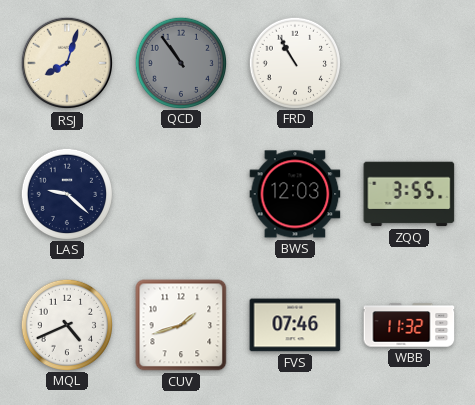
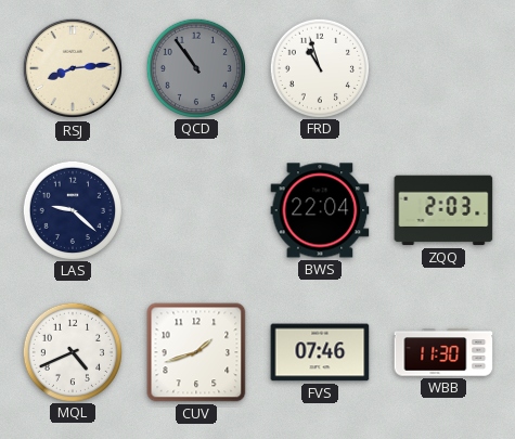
RSJ: 8:03 -> 8:14
FRD: 10:55 -> 10:57
BWS: 12:03 -> 22:04
ZQQ: 3:55 -> 2:03
WBB: 11:32 -> 11:30
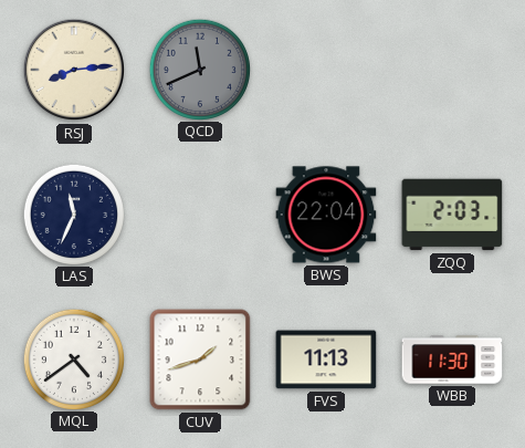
QCD: 10:54 -> 11:41
FRD: 10:57 -> none
LAS: 9:22 -> 11:34
MQL: 4:41 -> 4:39
FVS: 07:46 -> 11:13
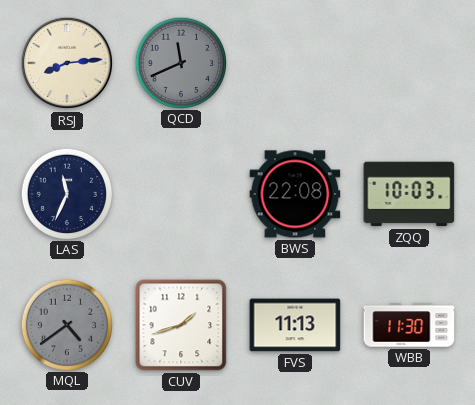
BWS: 22:04 -> 22:08
ZQQ: 2:03 -> 10:03
MQL dial: white -> grey
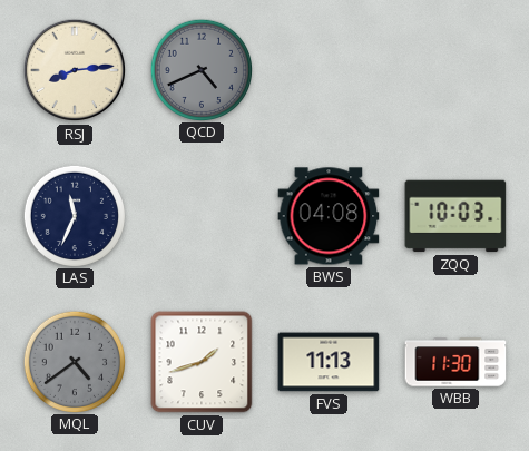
QCD: 11:41 -> 4:41
BWS: 22:08 -> 04:08
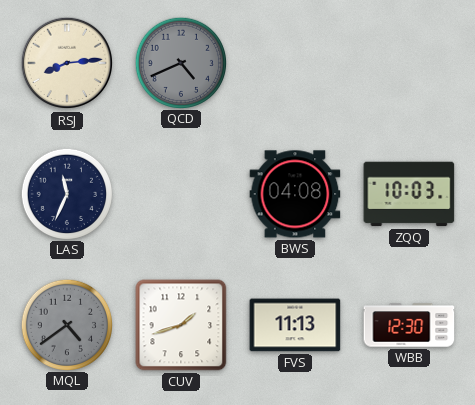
WBB: 11:30 -> 12:30
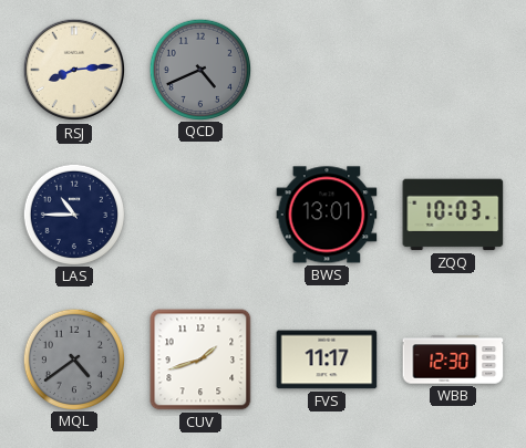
LAS: 11:34 -> 10:45
BWS: 04:08 -> 13:01
FVS: 11:13 -> 11:17
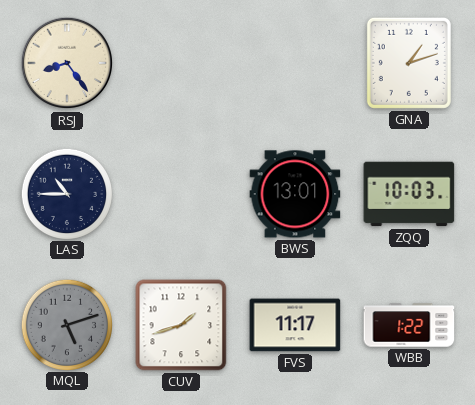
RSJ: 8:14 -> 8:24
QCD: 4:41 -> none
GNA: none -> 1:12
MQL: 4:39 -> 5:12
WBB: 12:30 -> 1:22
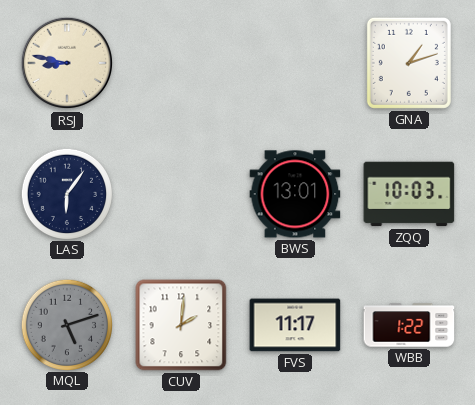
RSJ: 8:24 -> 8:47
LAS: 10:45 -> 6:06
CUV: 1:42 -> 2:01
